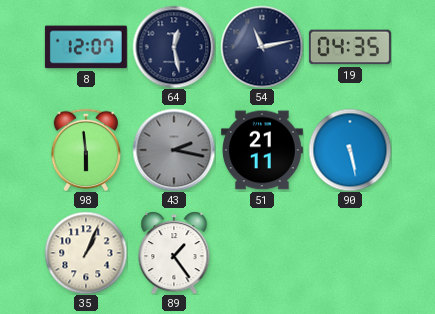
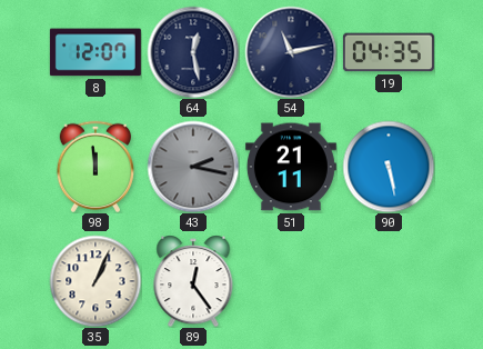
98: 5:59 -> 11:59
89: 1:24 -> 12:24
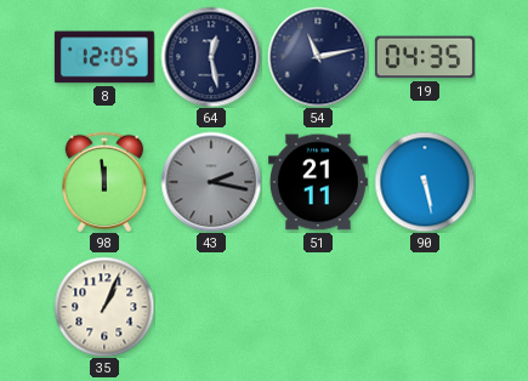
8: 12:07 -> 12:05
89: 12:24 -> none
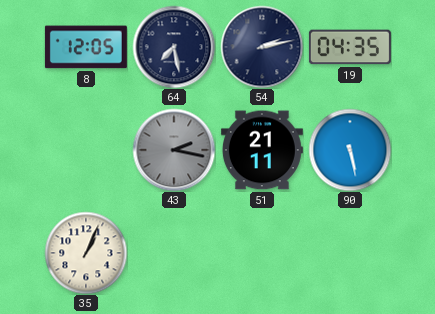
64: 12:28 -> 7:28
54: 11:13 -> 2:13
98: 11:59 -> none
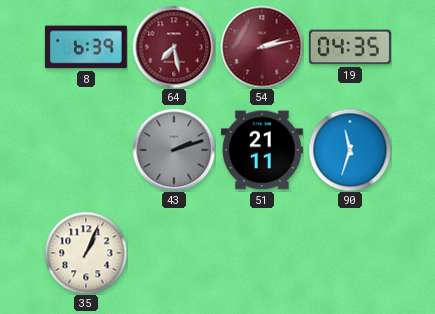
8: 12:05 -> 6:39
64 dial: navy -> burgundy
54 dial: navy -> burgundy
43: 2:17 -> 2:12
90: 5:28 -> 11:33
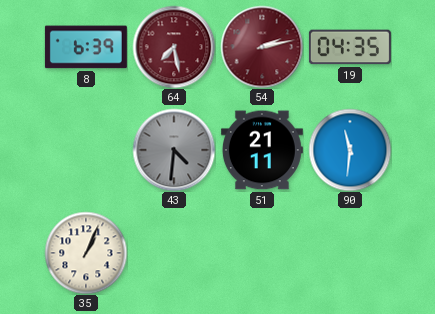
43: 2:12 -> 4:31
90: 11:33 -> 11:31
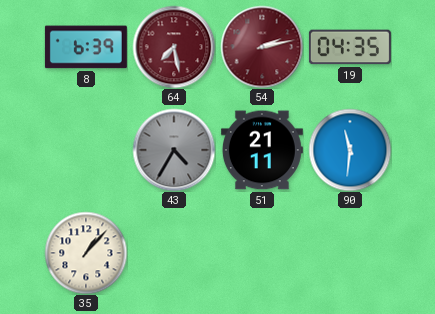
43: 4:31 -> 4:35
35: 1:04 -> 1:07
